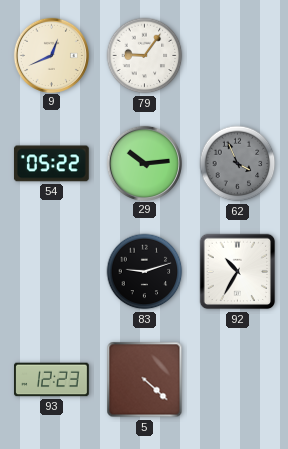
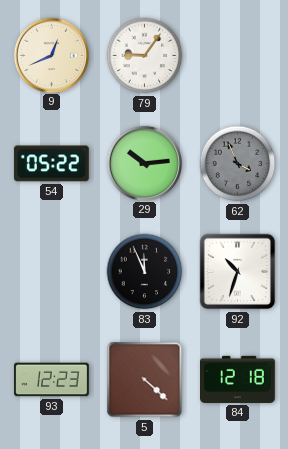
83: 9:12 -> 11:56
92: 10:35 -> 10:33
84: none -> 12:18
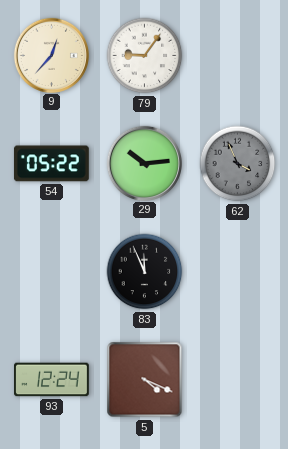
9: 12:41 -> 12:37
92: 10:33 -> none
93: 12:23 -> 12:24
5: 4:22 -> 4:19
84: 12:18 -> none
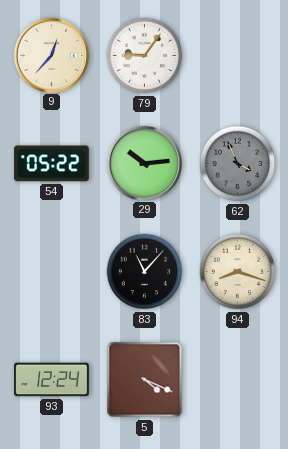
83: 11:56 -> 11:07
94: none -> 8:18
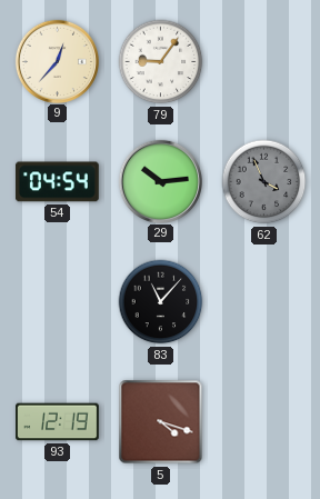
54: 05:22 -> 04:54
94: 8:18 -> none
93: 12:24 -> 12:19
5: 4:19 -> 4:18
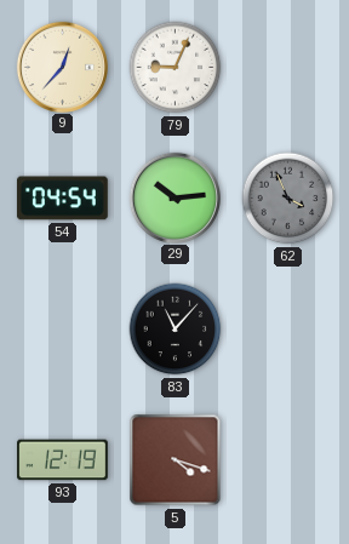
79: 9:06 -> 9:04
